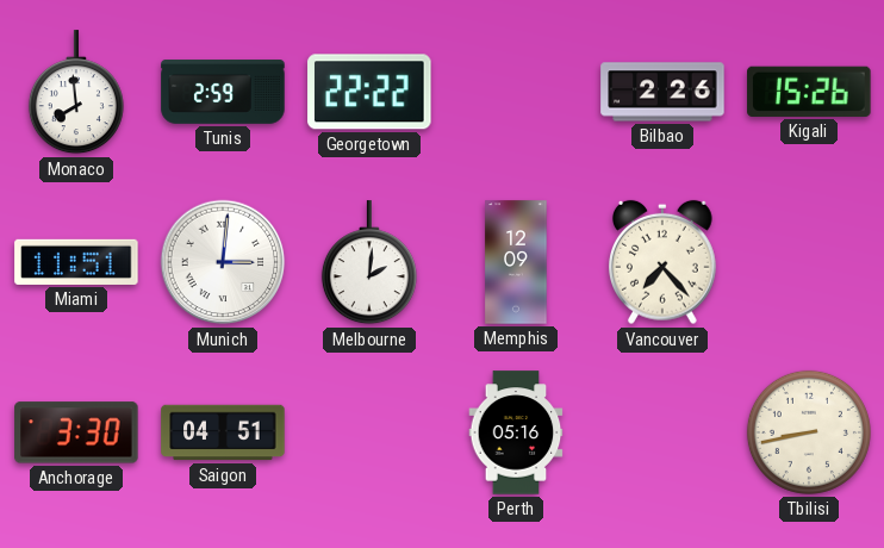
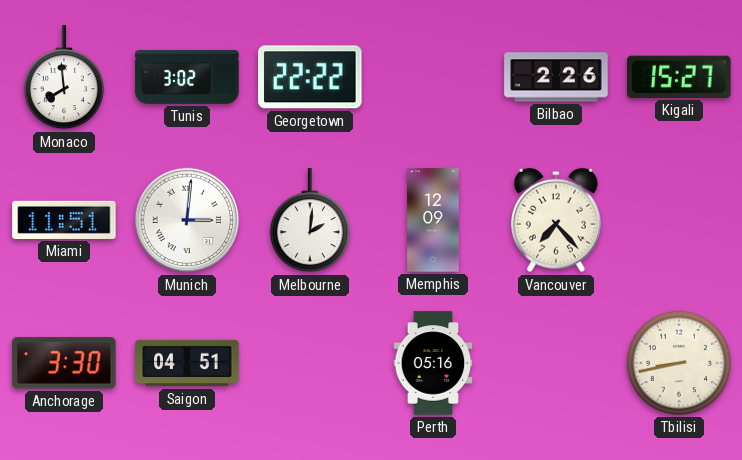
Tunis: 2:59 -> 3:02
Kigali: 15:26 -> 15:27
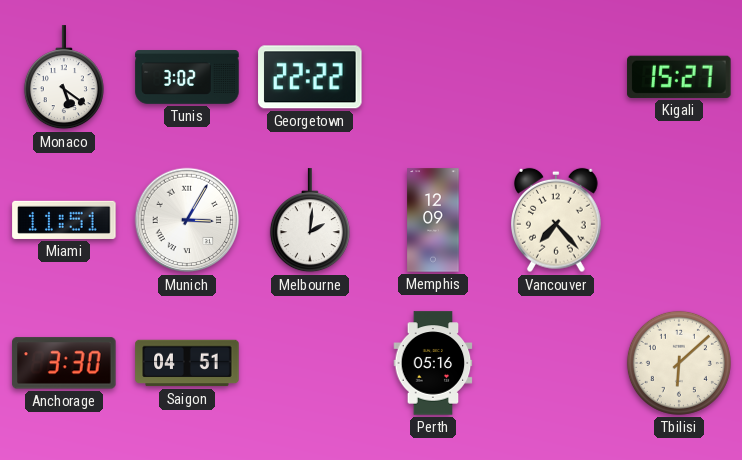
Monaco: 7:59 -> 5:21
Bilbao: 2:26 -> none
Munich: 3:01 -> 3:05
Tbilisi: 8:43 -> 6:08
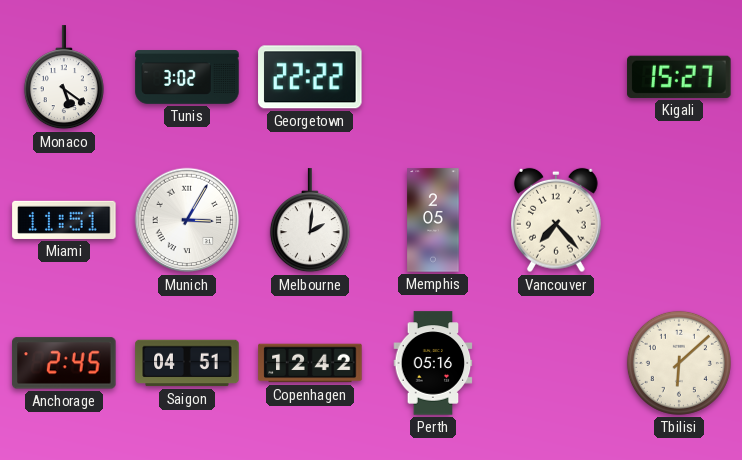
Memphis: 12:09 -> 2:05
Anchorage: 3:30 -> 2:45
Copenhagen: none -> 12:42
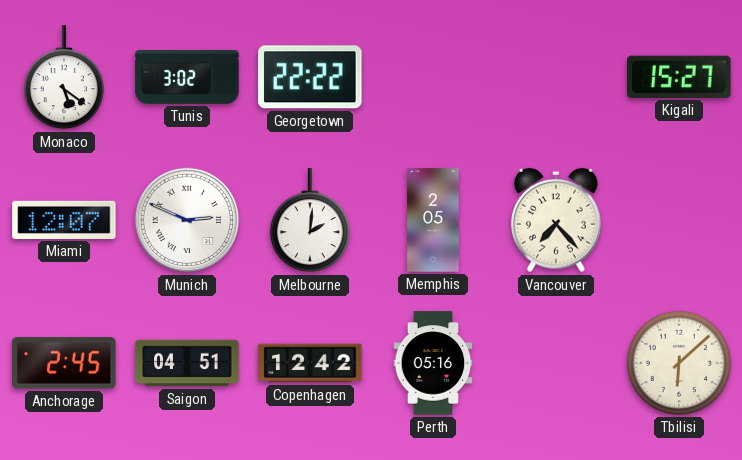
Miami: 11:51 -> 12:07
Munich: 3:05 -> 2:49
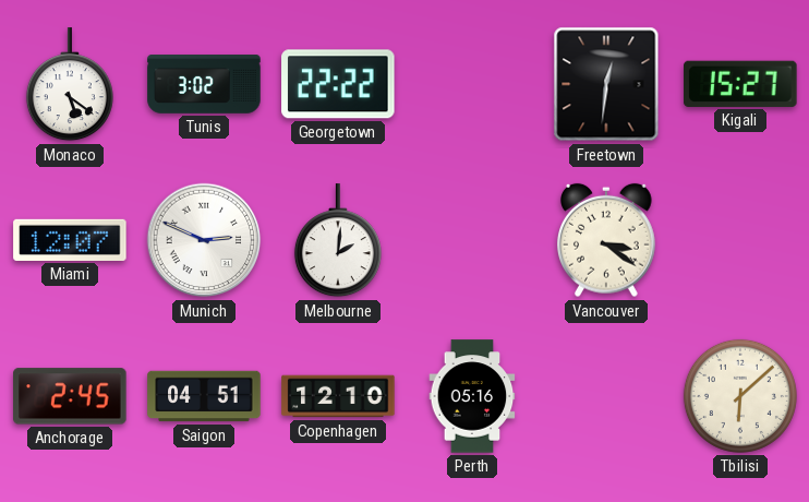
Freetown: none -> 12:31
Memphis: 2:05 -> none
Vancouver: 7:23 -> 3:21
Copenhagen: 12:42 -> 12:10
